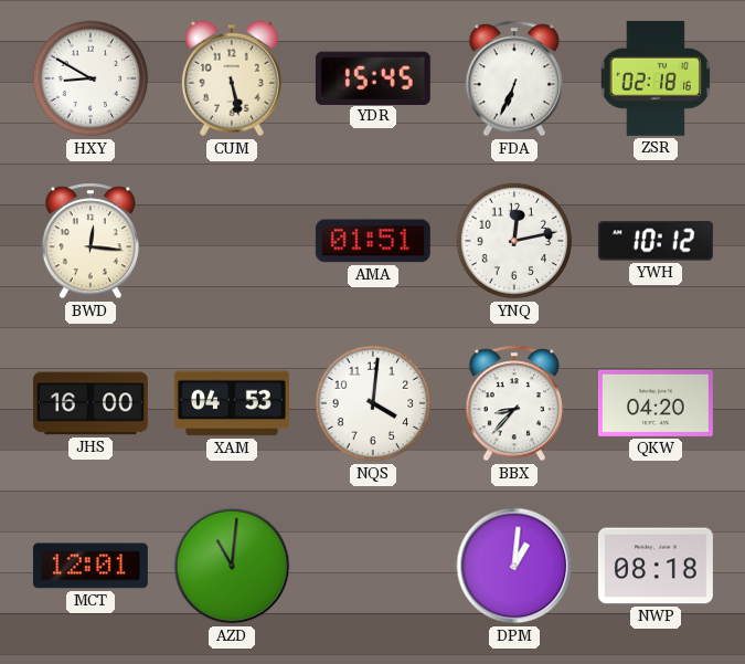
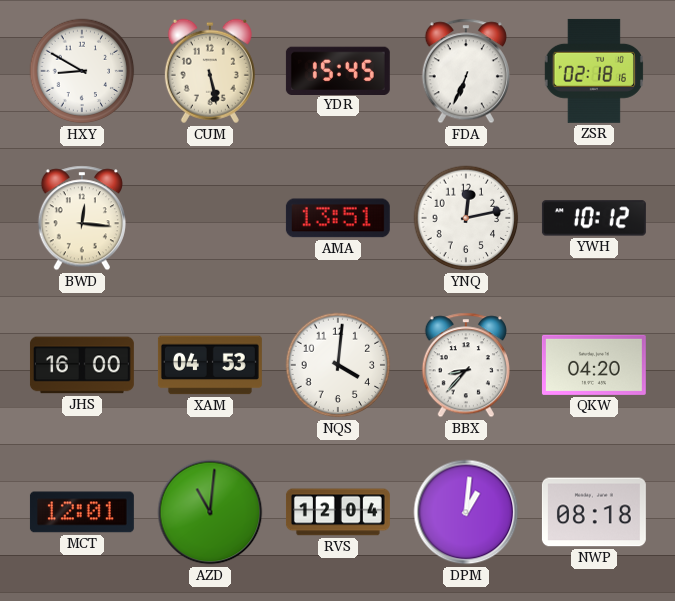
AMA: 01:51 -> 13:51
RVS: none -> 12:04
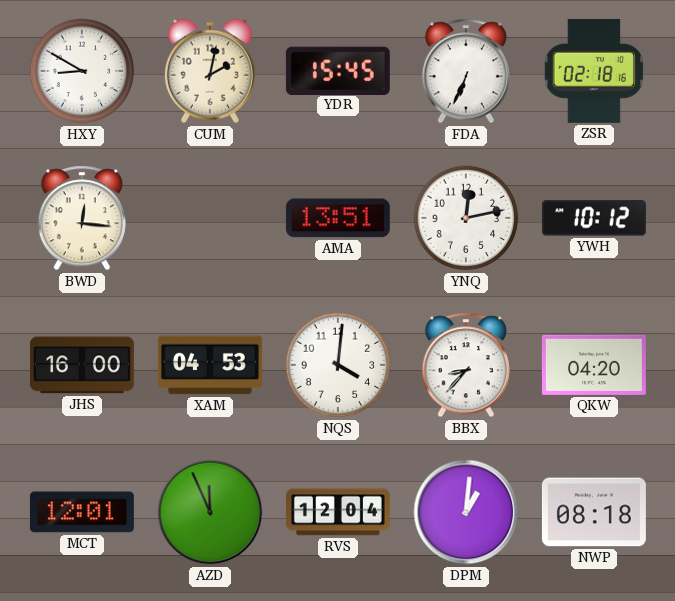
CUM: 5:28 -> 2:02
AZD: 11:01 -> 11:56
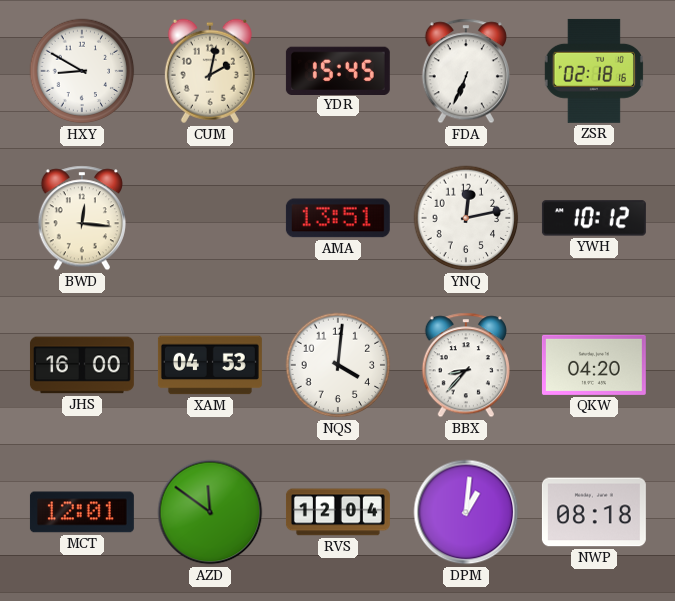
AZD: 11:56 -> 11:51
